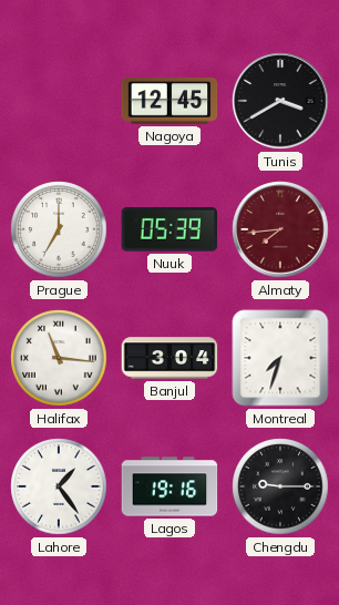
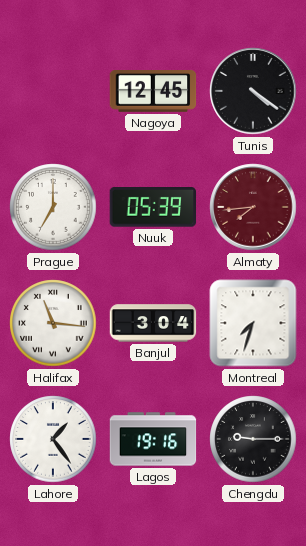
Tunis: 3:40 -> 4:21
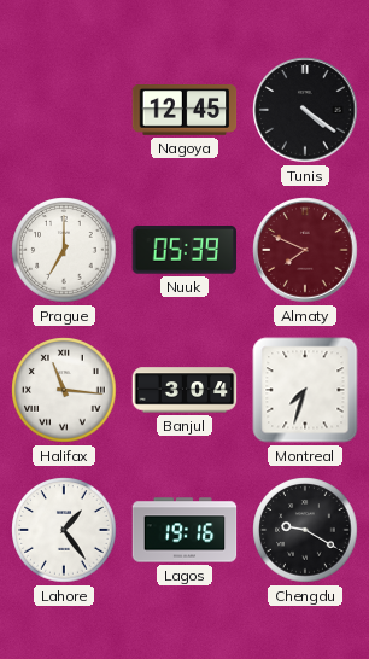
Almaty: 7:44 -> 7:49
Chengdu: 9:15 -> 9:20
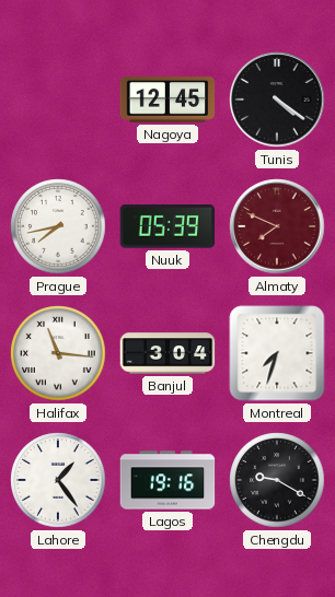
Prague: 7:00 -> 7:43
